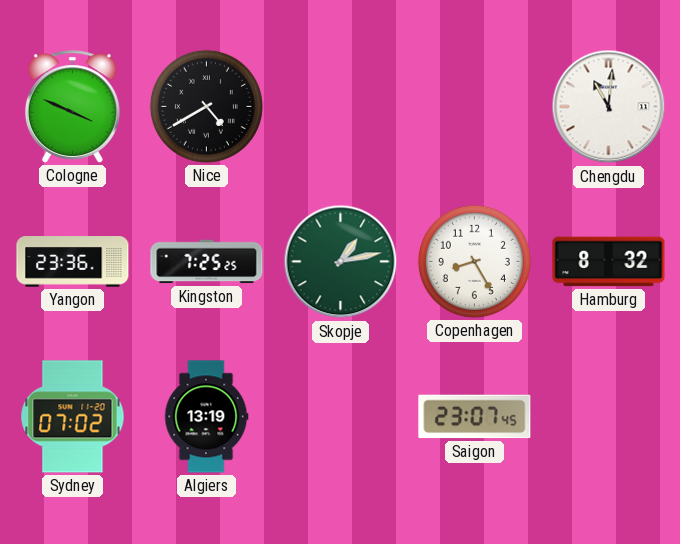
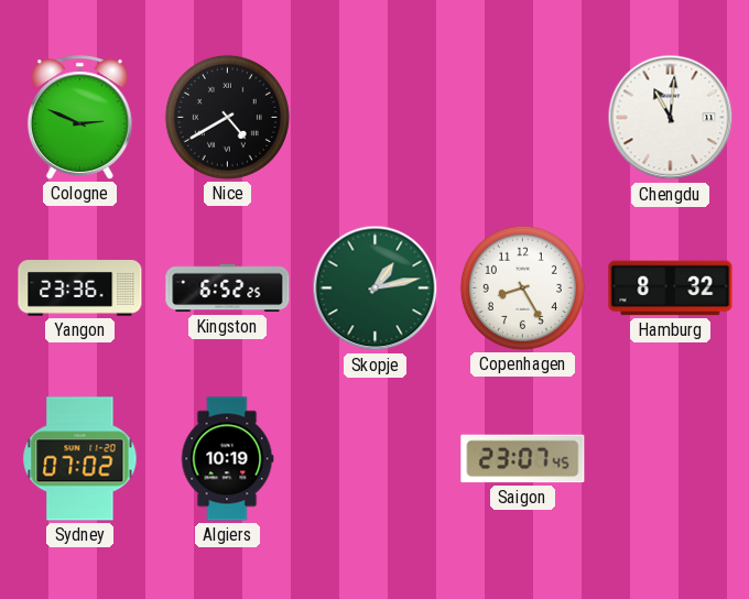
Cologne: 3:49 -> 2:49
Kingston: 7:25 -> 6:52
Algiers: 13:19 -> 10:19
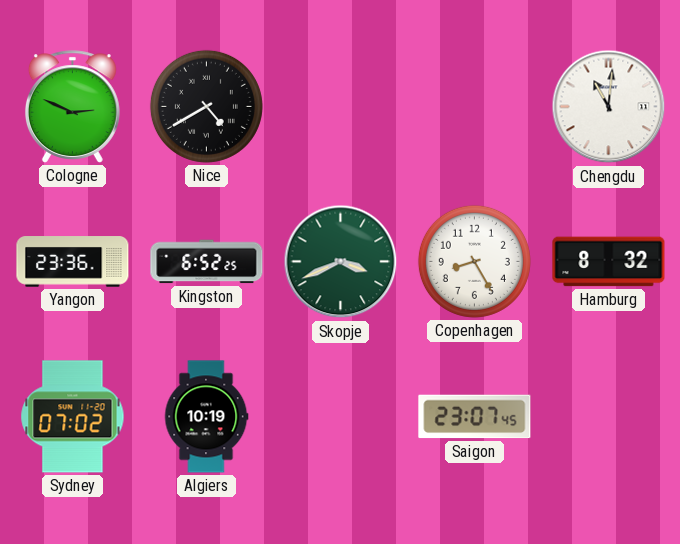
Skopje: 1:13 -> 3:41
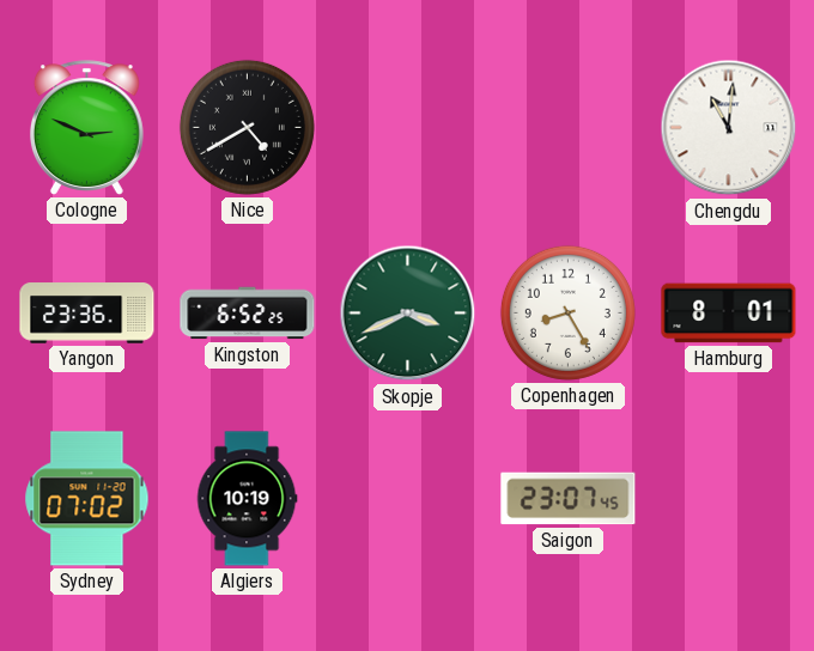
Hamburg: 8:32 -> 8:01
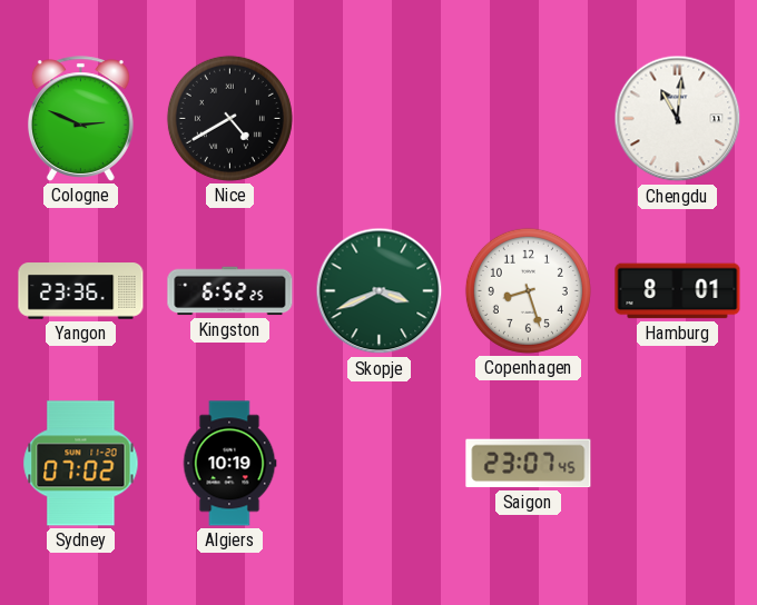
Copenhagen: 8:25 -> 8:27
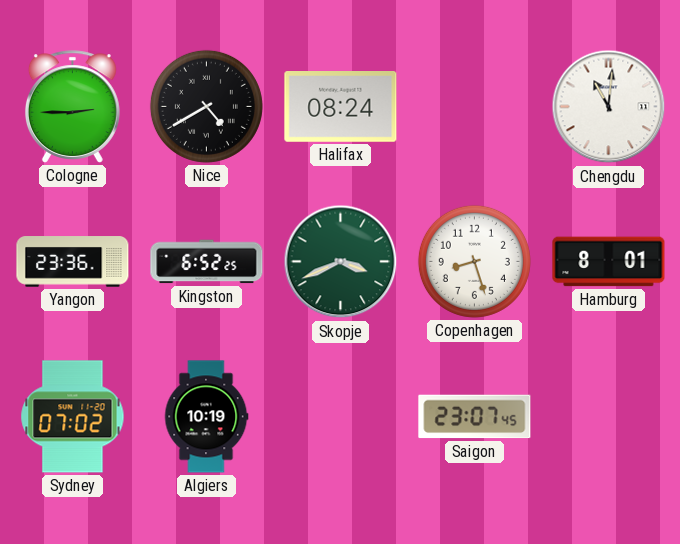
Cologne: 2:49 -> 2:45
Halifax: none -> 08:24
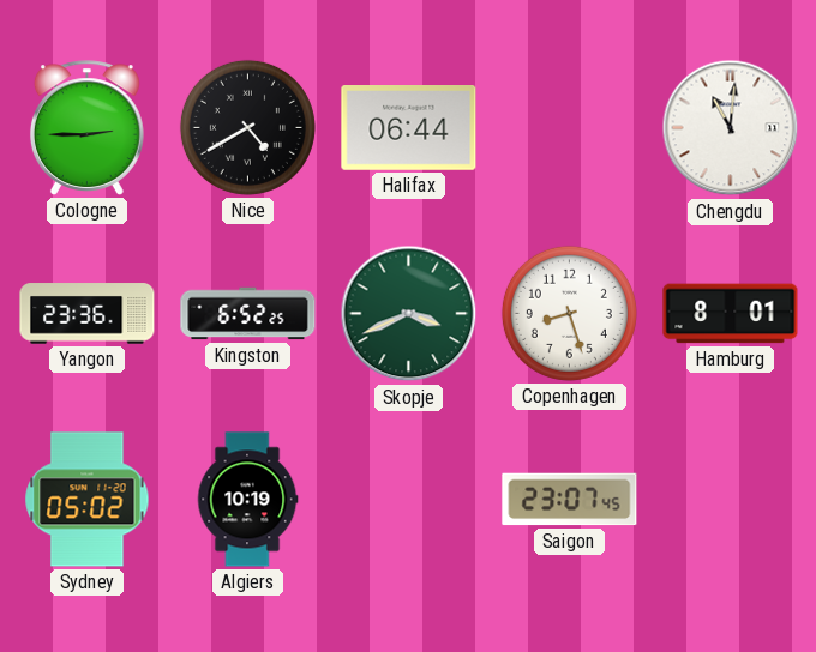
Halifax: 08:24 -> 06:44
Sydney: 07:02 -> 05:02
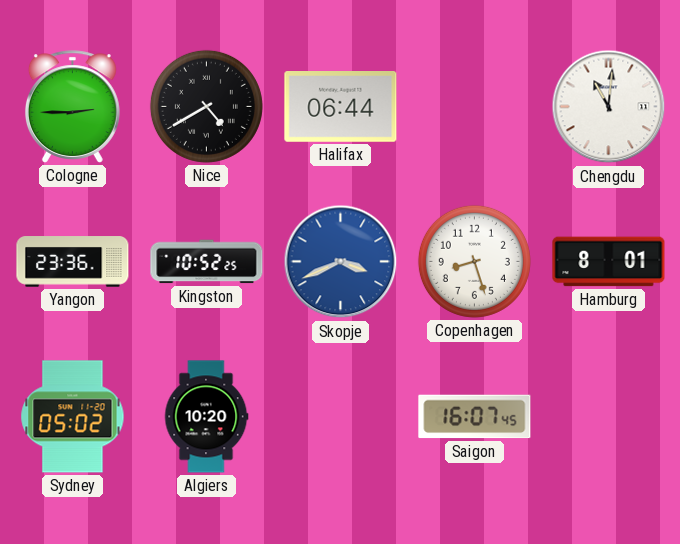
Kingston: 6:52 -> 10:52
Skopje dial: green -> blue
Algiers: 10:19 -> 10:20
Saigon: 23:07 -> 16:07
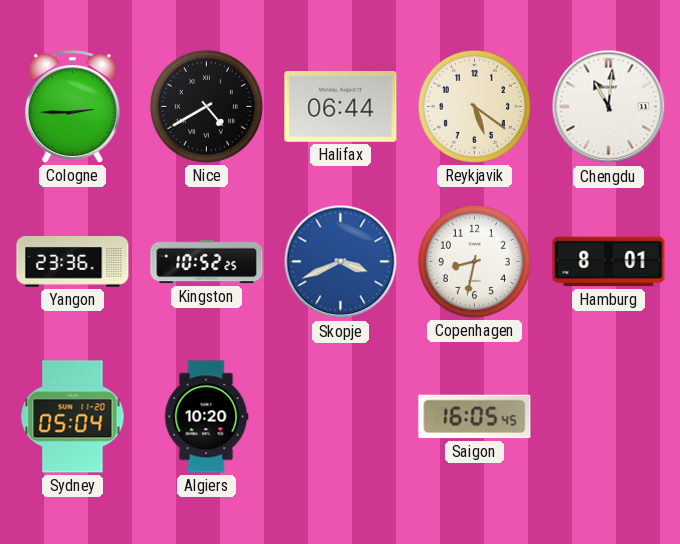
Reykjavik: none -> 5:21
Copenhagen: 8:27 -> 8:32
Sydney: 05:02 -> 05:04
Saigon: 16:07 -> 16:05
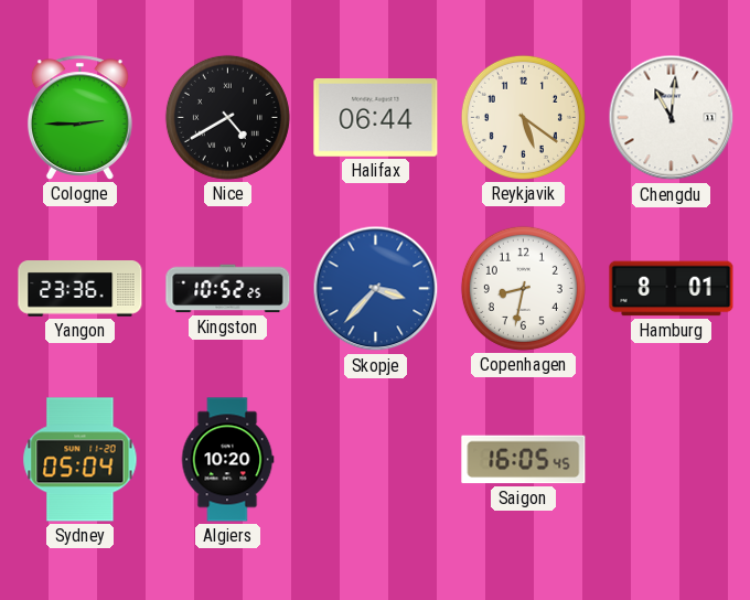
Skopje: 3:41 -> 3:37
